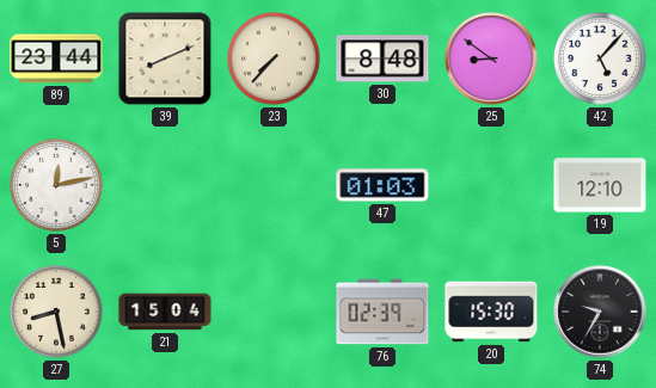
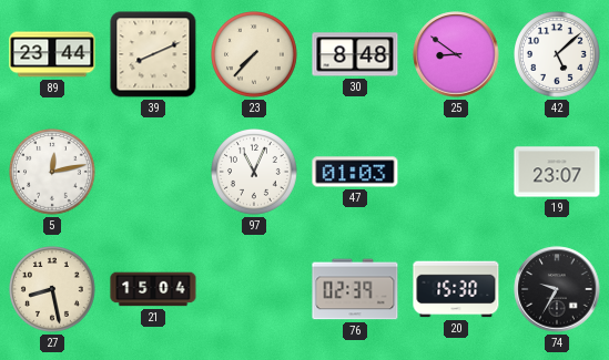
42: 5:07 -> 5:08
97: none -> 11:04
19: 12:10 -> 23:07
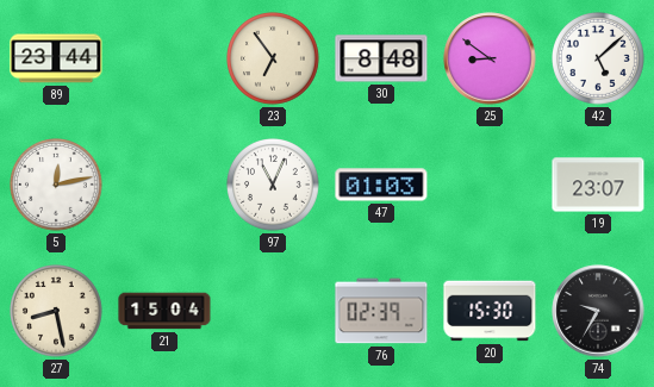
39: 8:11 -> none
23: 7:37 -> 6:54
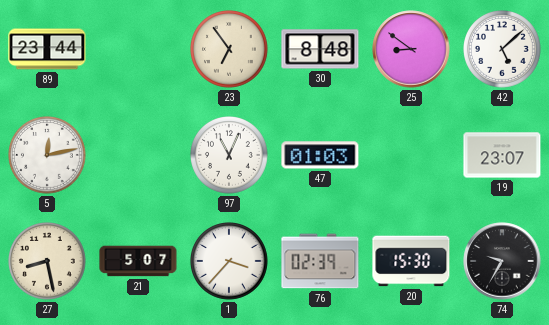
21: 15:04 -> 5:07
1: none -> 3:37
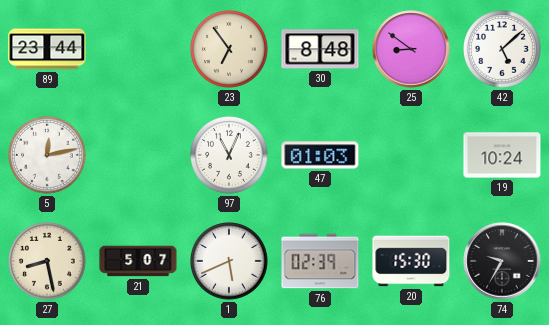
19: 23:07 -> 10:24
1: 3:37 -> 5:41
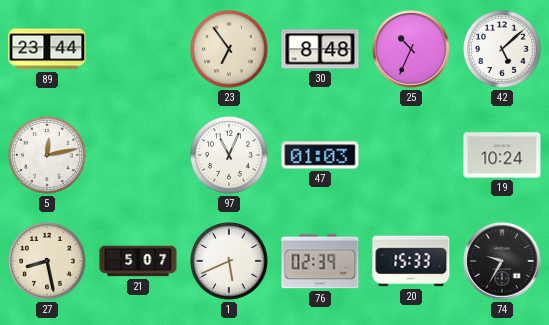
25: 8:51 -> 10:34
20: 15:30 -> 15:33
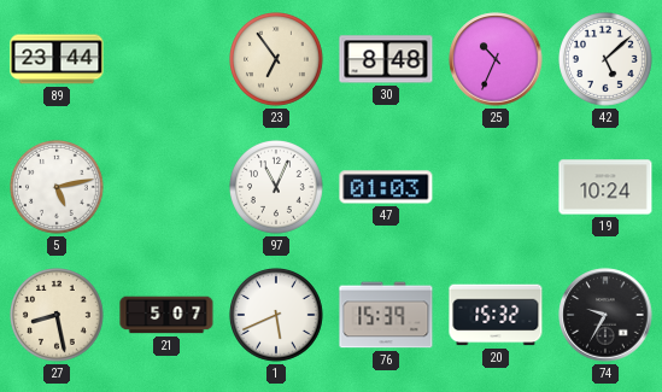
5: 12:13 -> 5:13
76: 02:39 -> 15:39
20: 15:33 -> 15:32
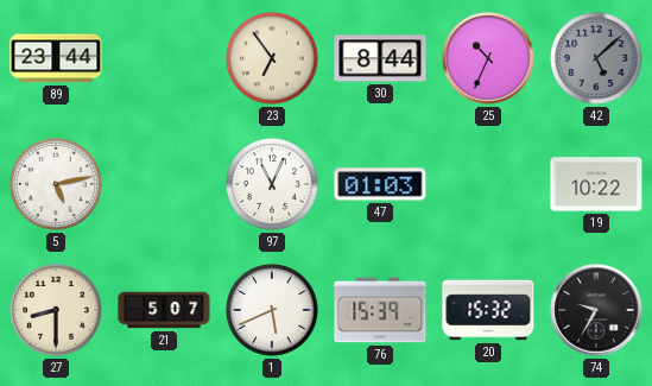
30: 8:48 -> 8:44
42 dial: white -> grey
19: 10:24 -> 10:22
27: 8:28 -> 8:30
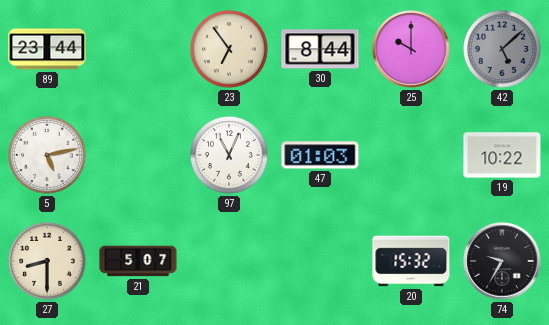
25: 10:34 -> 10:00
1: 5:41 -> none
76: 15:39 -> none
